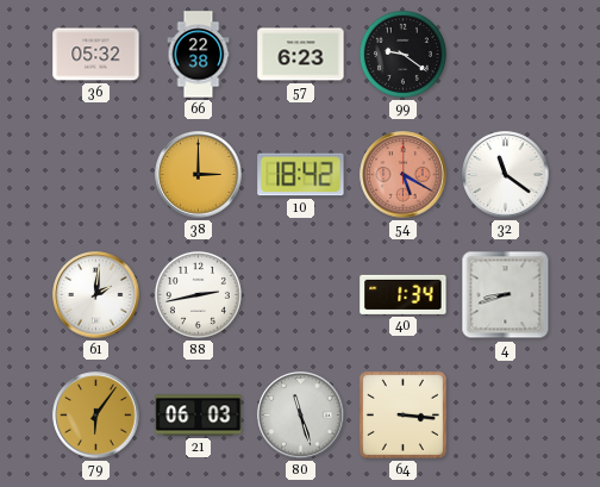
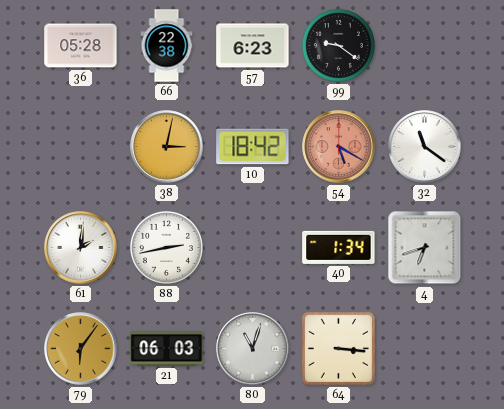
36: 05:32 -> 05:28
38: 3:00 -> 3:02
4: 8:42 -> 6:42
80: 11:27 -> 11:03
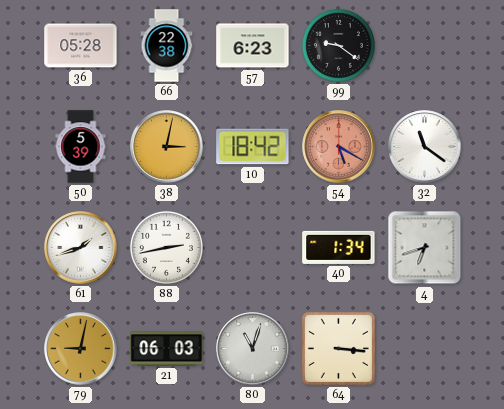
50: none -> 5:39
61: 2:01 -> 1:42
79: 6:06 -> 9:02
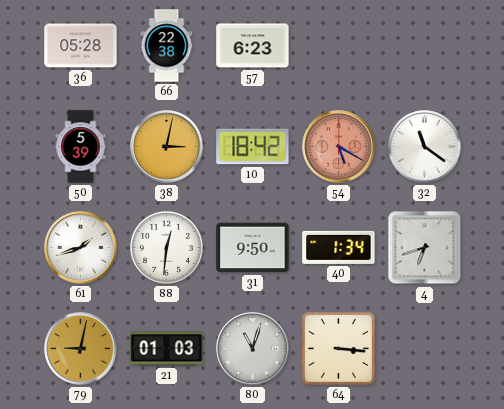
99: 9:21 -> none
88: 2:43 -> 12:31
31: none -> 9:50
21: 06:03 -> 01:03
